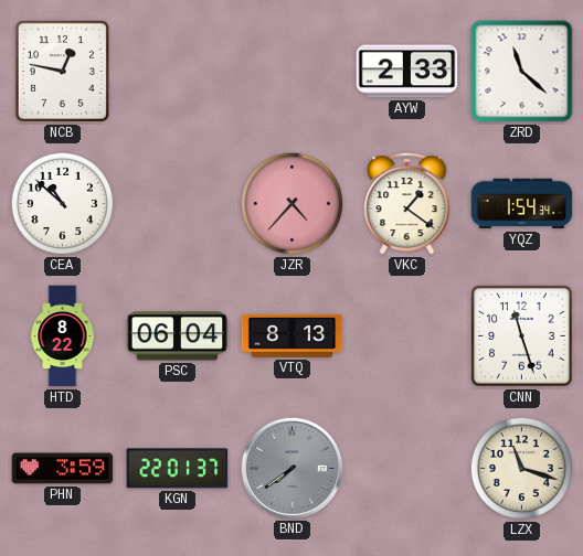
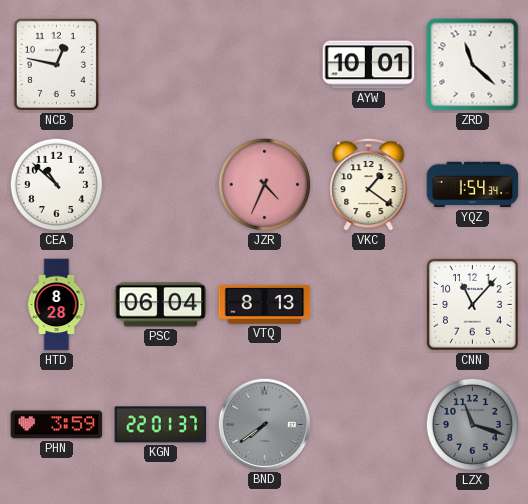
AYW: 2:33 -> 10:01
JZR: 4:37 -> 4:34
HTD: 8:22 -> 8:28
CNN: 11:27 -> 11:07
LZX dial: cream -> grey
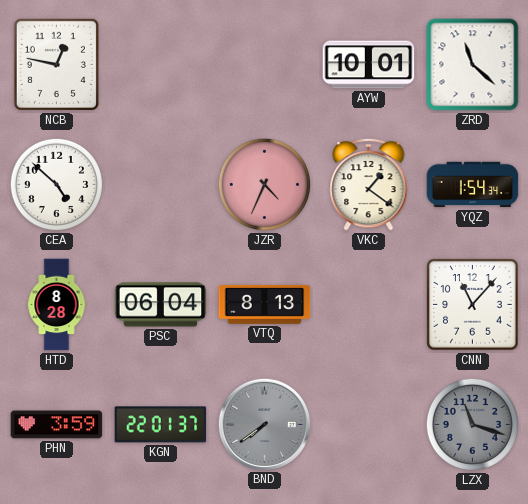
CEA: 10:52 -> 4:52
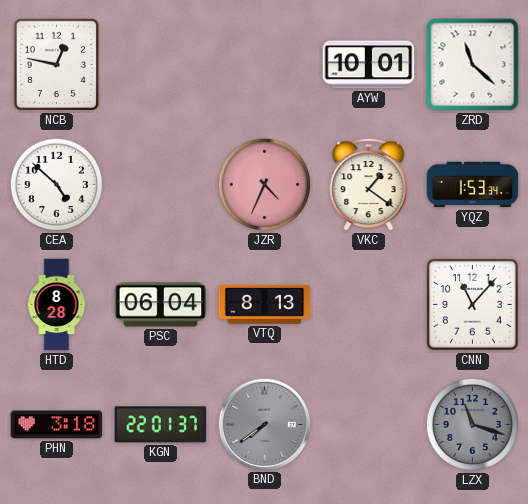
YQZ: 1:54 -> 1:53
PHN: 3:59 -> 3:18
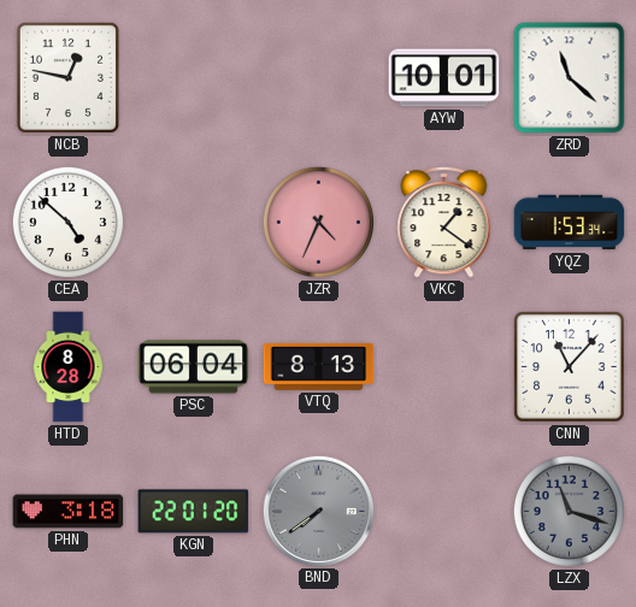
KGN: 22:01:37 -> 22:01:20
